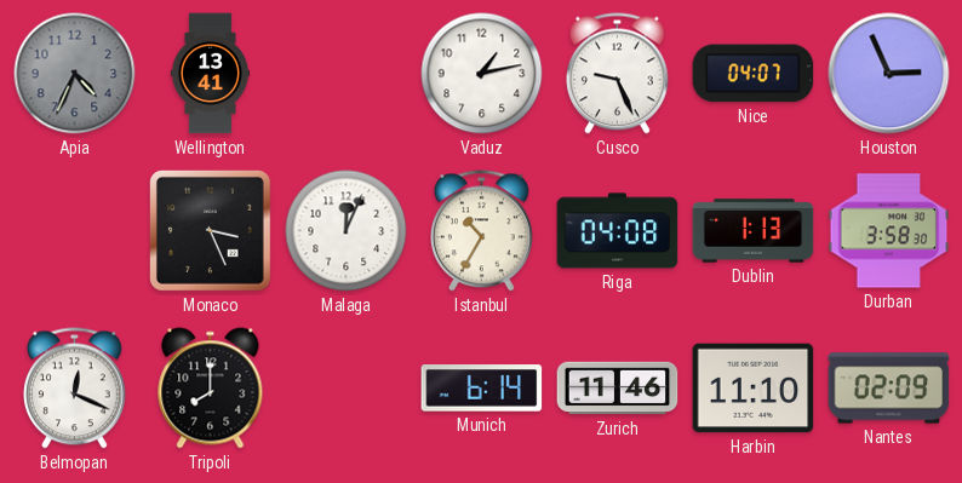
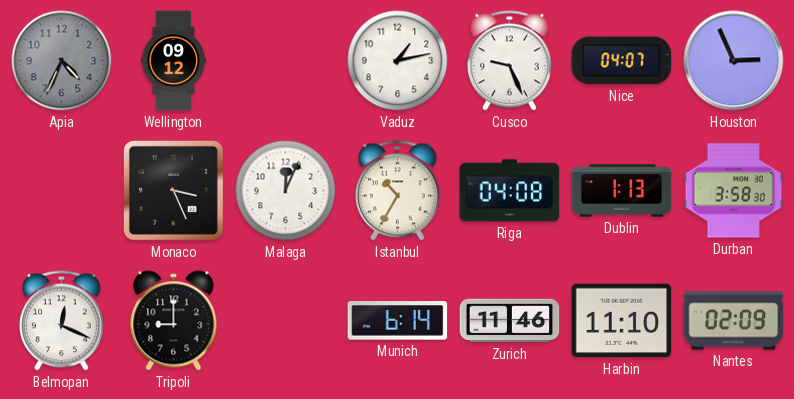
Wellington: 13:41 -> 09:12
Tripoli: 8:00 -> 9:00
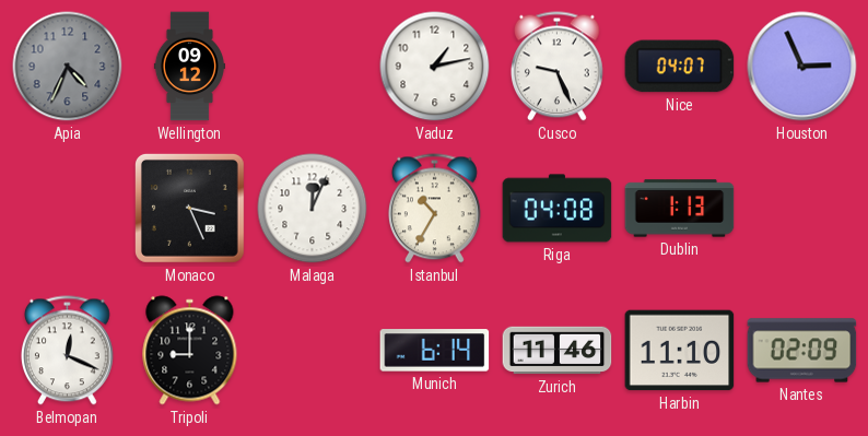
Durban: 3:58 -> none
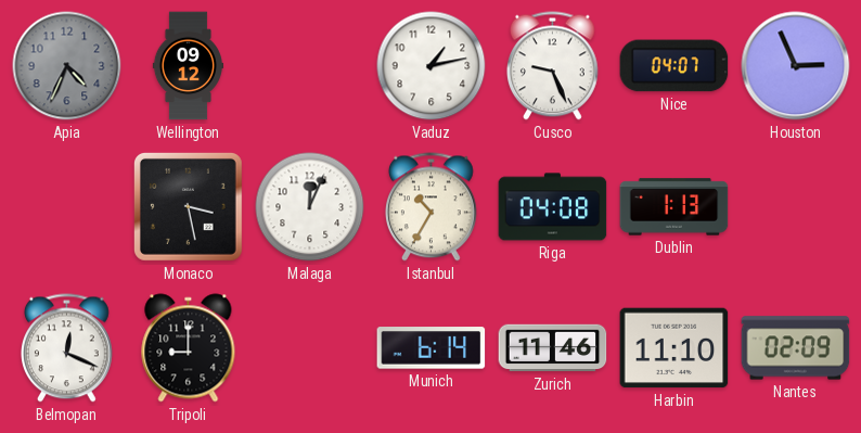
Monaco: 3:26 -> 3:28
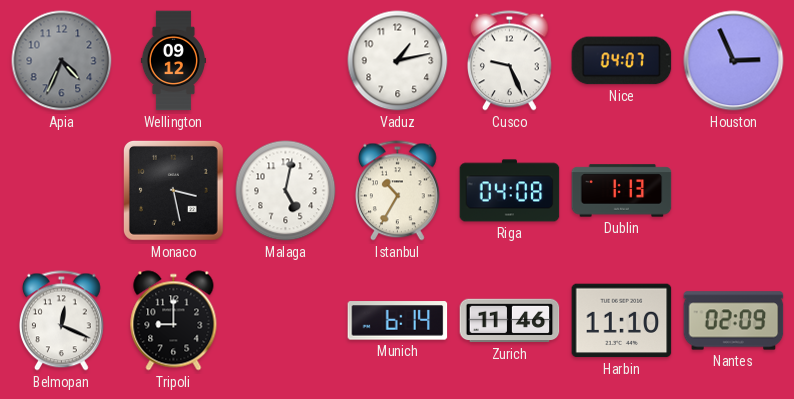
Malaga: 12:04 -> 5:02
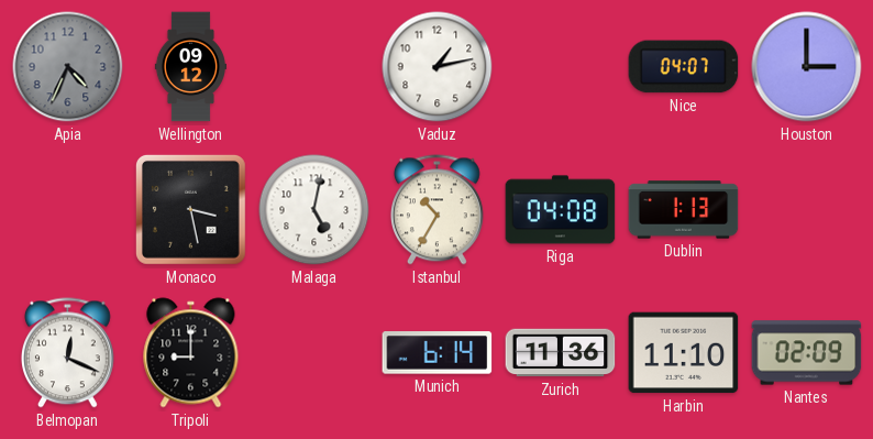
Cusco: 9:26 -> none
Houston: 2:56 -> 3:00
Zurich: 11:46 -> 11:36
